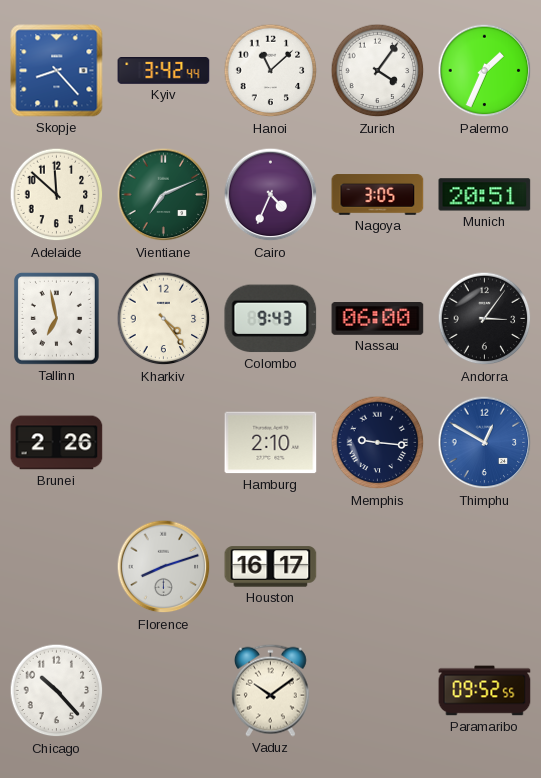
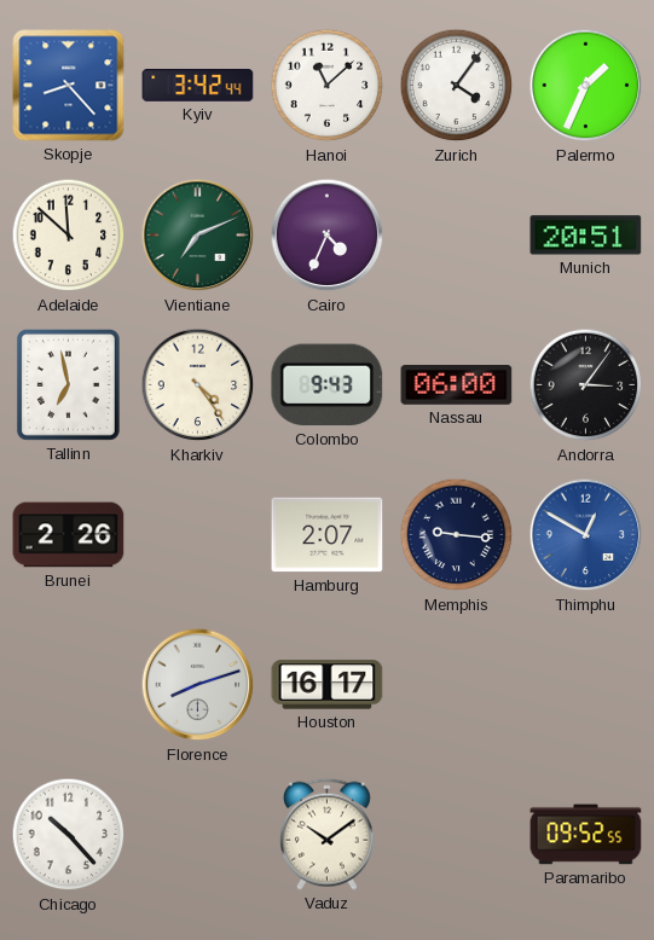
Nagoya: 3:05 -> none
Hamburg: 2:10 -> 2:07
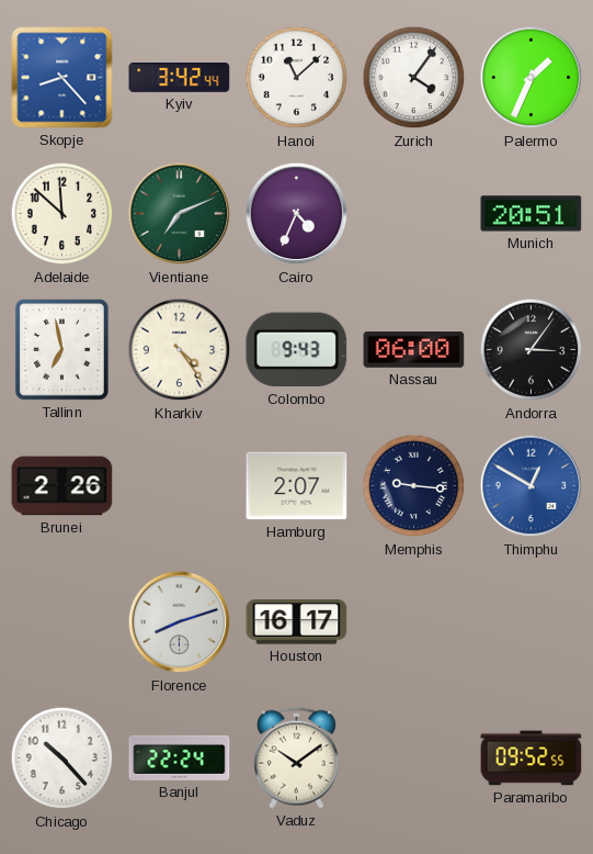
Banjul: none -> 22:24
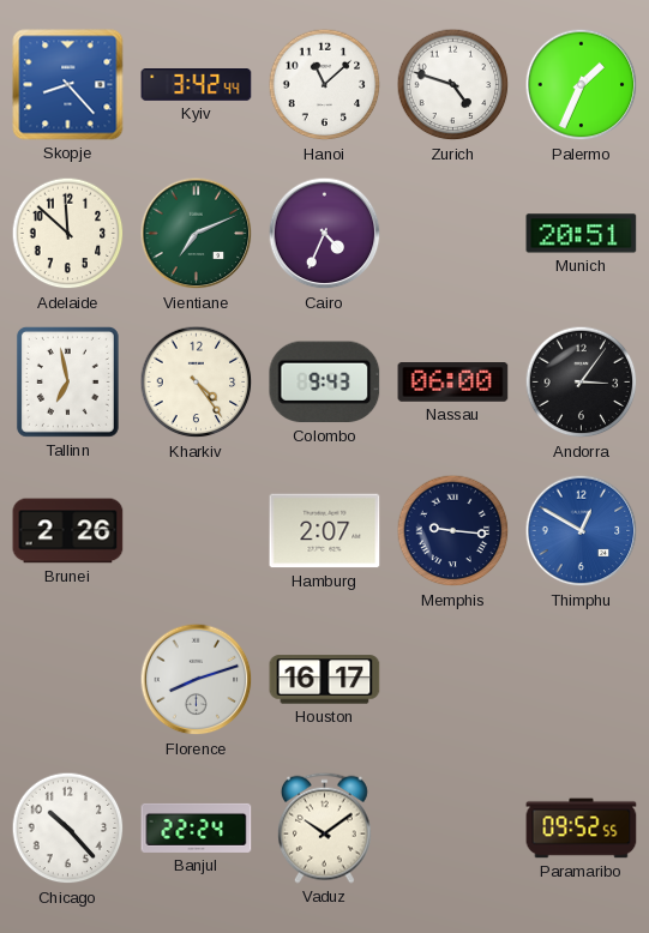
Zurich: 4:06 -> 4:48
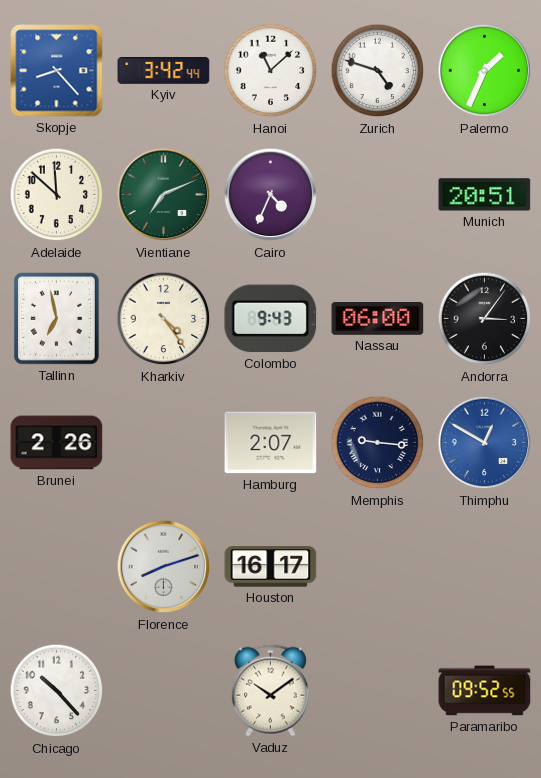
Banjul: 22:24 -> none
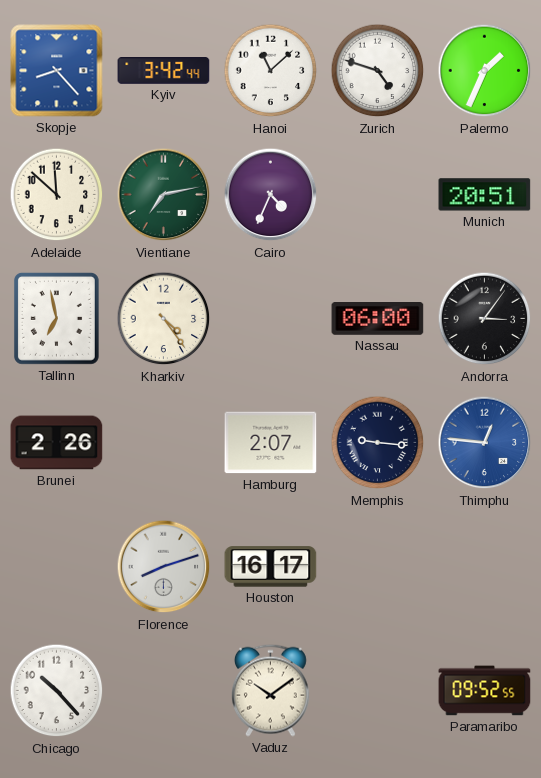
Vientiane: 7:11 -> 7:13
Colombo: 9:43 -> none
Thimphu: 12:50 -> 12:46
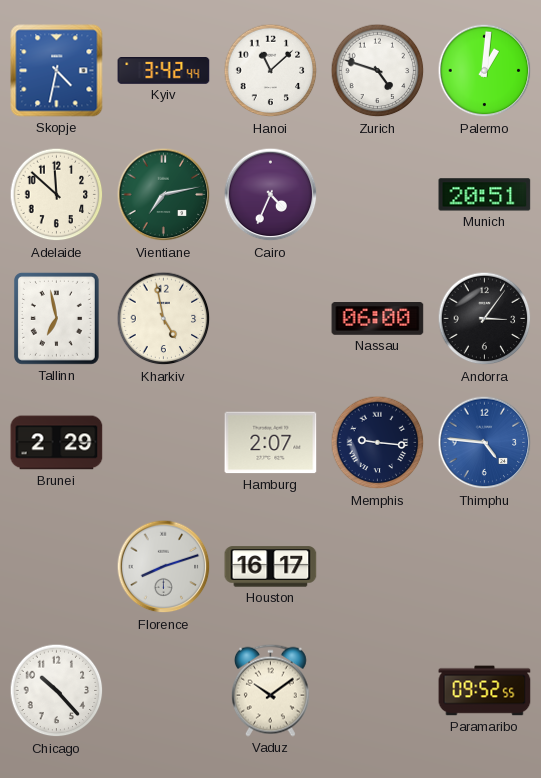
Skopje: 8:23 -> 4:32
Palermo: 1:34 -> 1:01
Kharkiv: 4:24 -> 4:58
Brunei: 2:26 -> 2:29
Thimphu: 12:46 -> 4:46
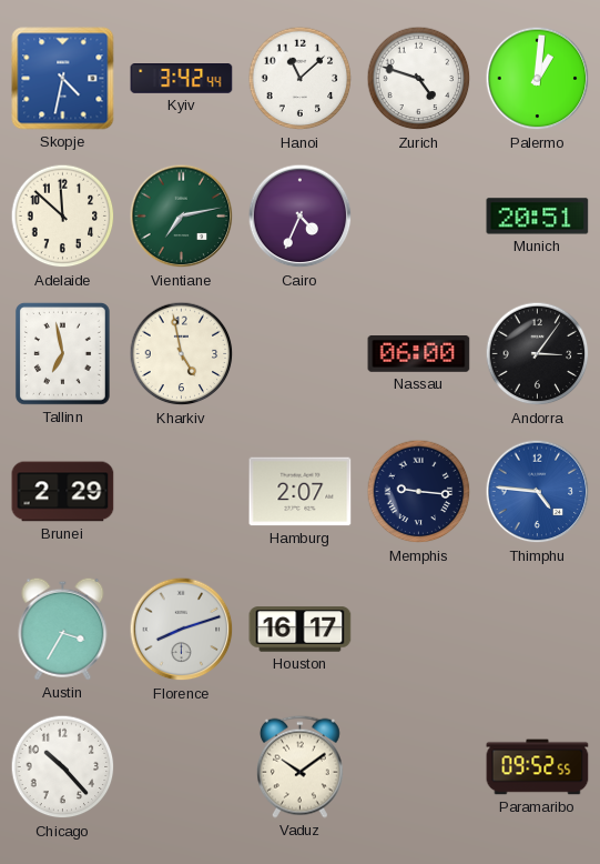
Austin: none -> 3:35
